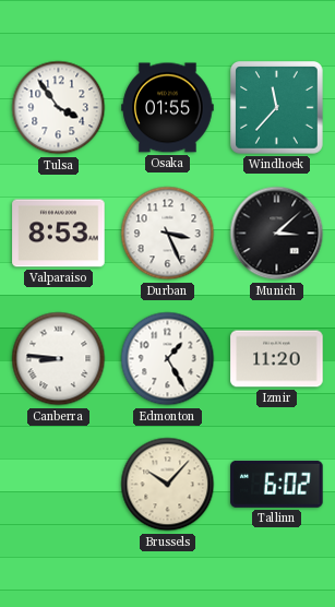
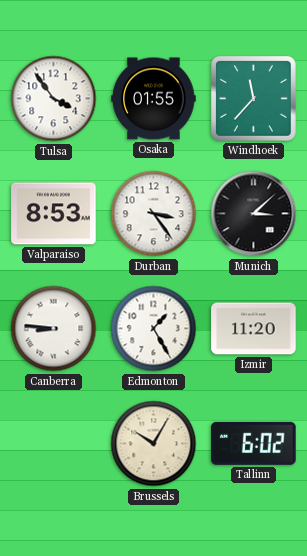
Durban: 3:26 -> 3:24
Brussels: 10:07 -> 10:05
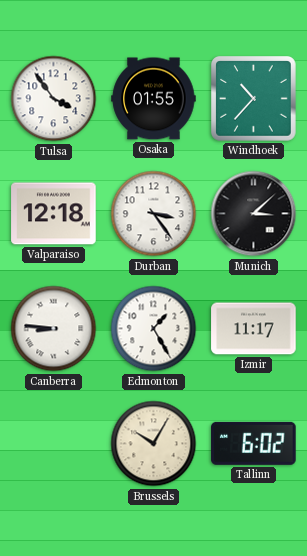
Windhoek: 11:37 -> 10:37
Valparaiso: 8:53 -> 12:18
Izmir: 11:20 -> 11:17
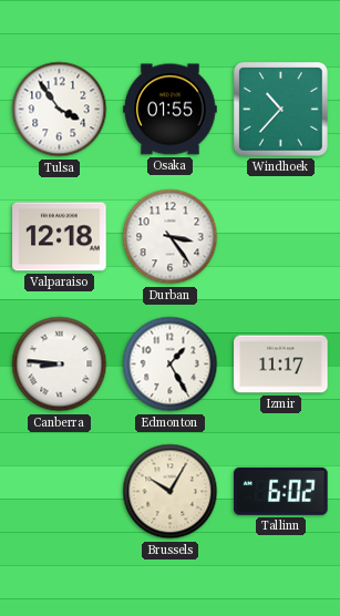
Munich: 3:08 -> none
